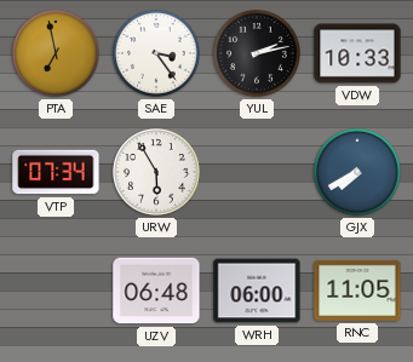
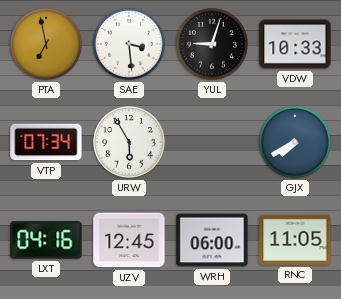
SAE: 3:24 -> 3:29
YUL: 2:13 -> 9:03
LXT: none -> 04:16
UZV: 06:48 -> 12:45
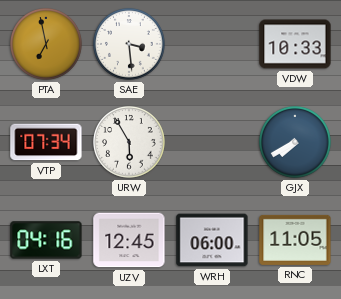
YUL: 9:03 -> none
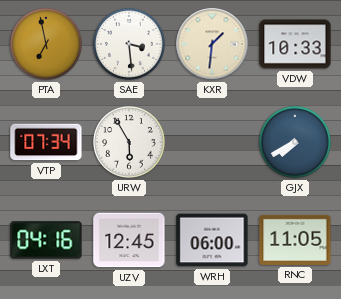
KXR: none -> 1:31
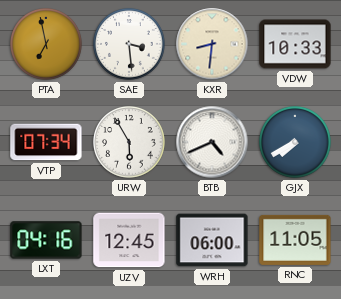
KXR: 1:31 -> 8:31
BTB: none -> 4:41
